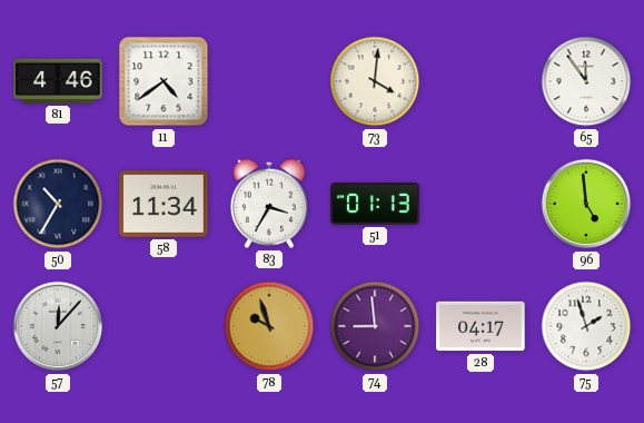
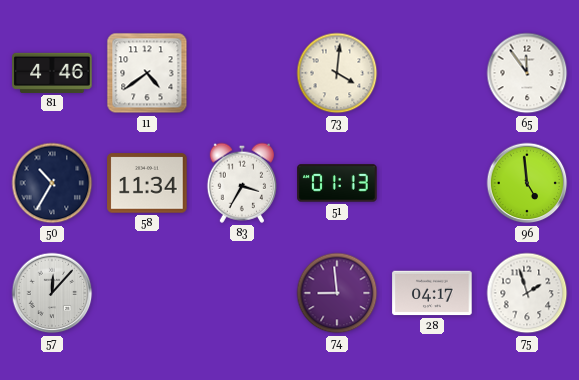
78: 9:57 -> none
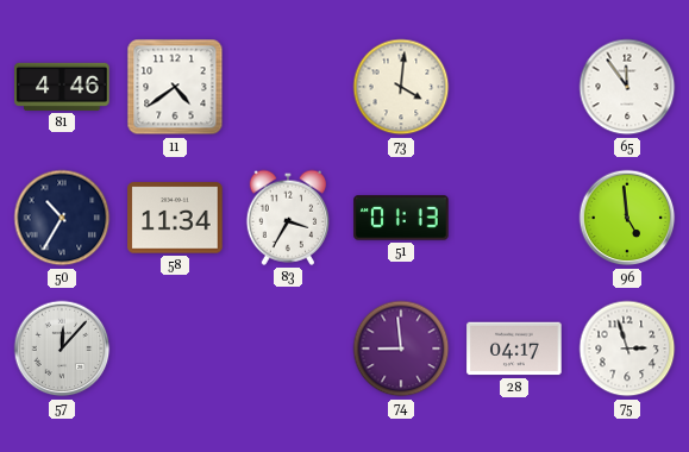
75: 1:57 -> 2:57
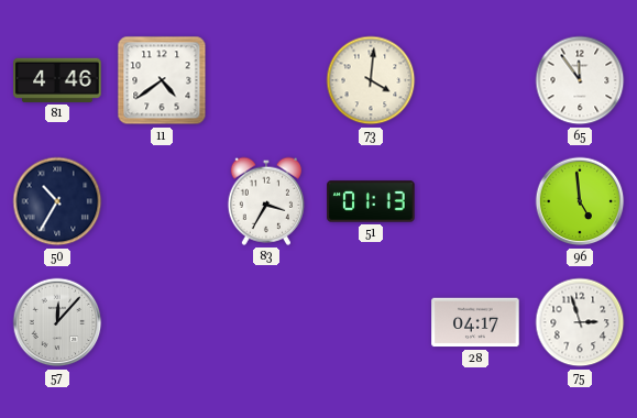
58: 11:34 -> none
74: 8:59 -> none
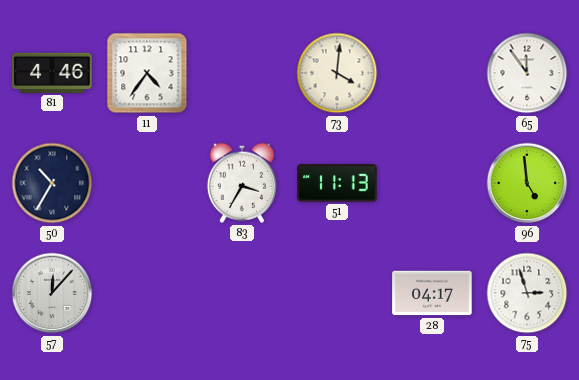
11: 4:39 -> 4:36
51: 01:13 -> 11:13
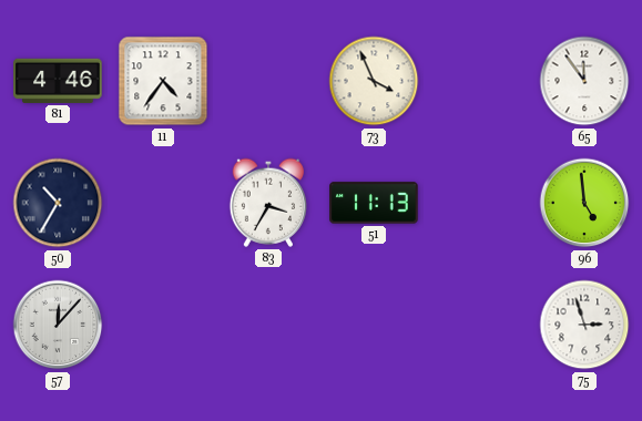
73: 4:01 -> 3:56
28: 04:17 -> none
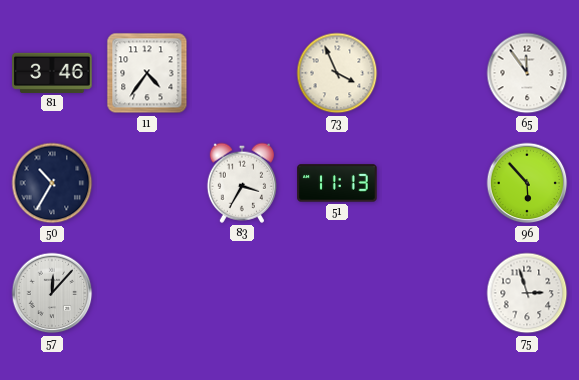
81: 4:46 -> 3:46
96: 4:59 -> 5:53
